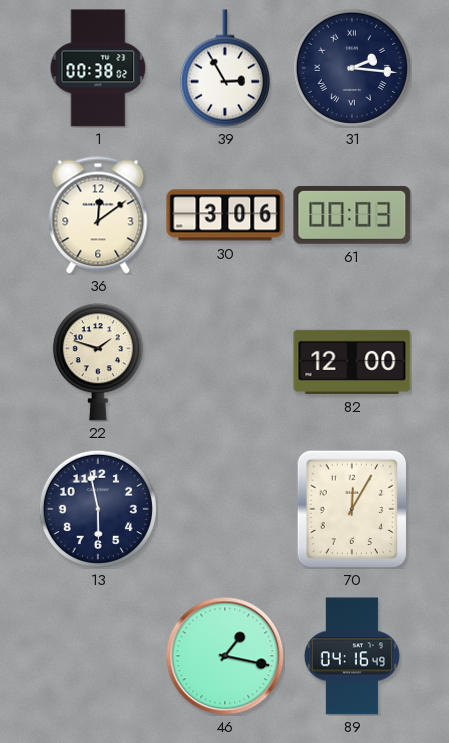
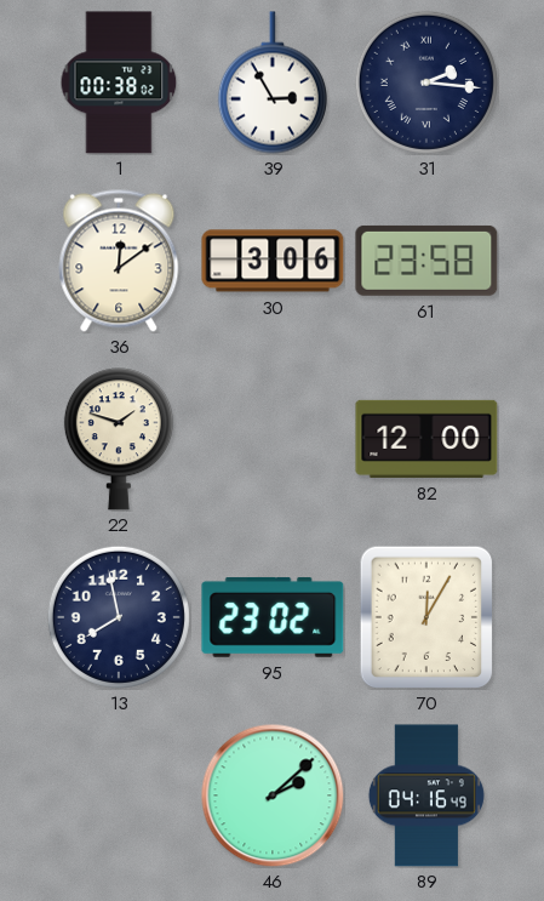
61: 00:03 -> 23:58
13: 5:58 -> 7:58
95: none -> 23:02
46: 1:17 -> 2:08
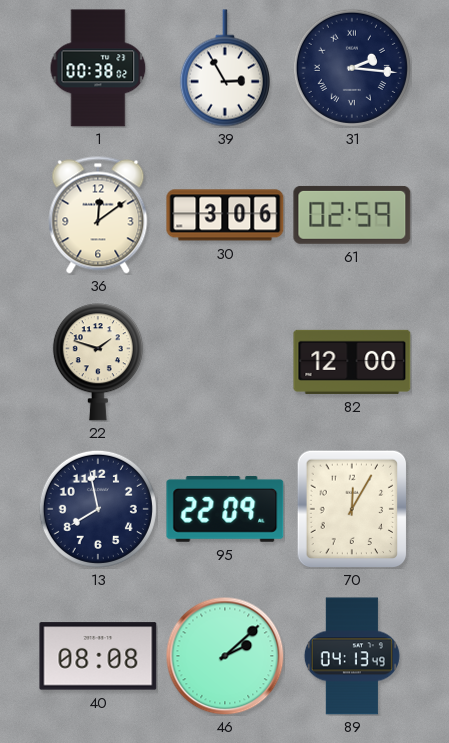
61: 23:58 -> 02:59
95: 23:02 -> 22:09
40: none -> 08:08
89: 04:16 -> 04:13
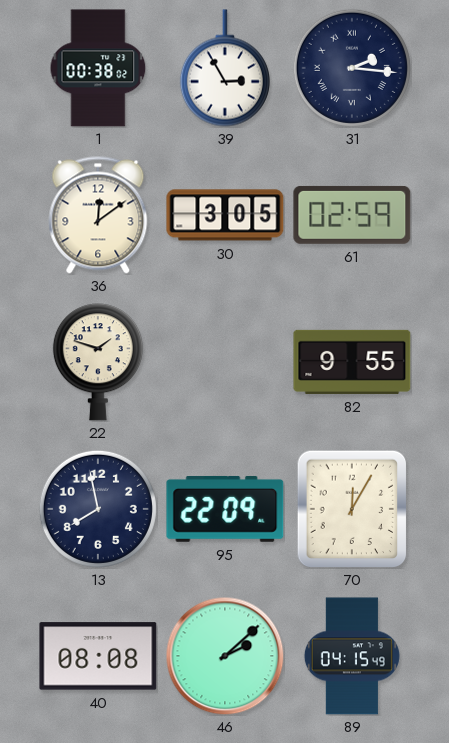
30: 3:06 -> 3:05
82: 12:00 -> 9:55
89: 04:13 -> 04:15
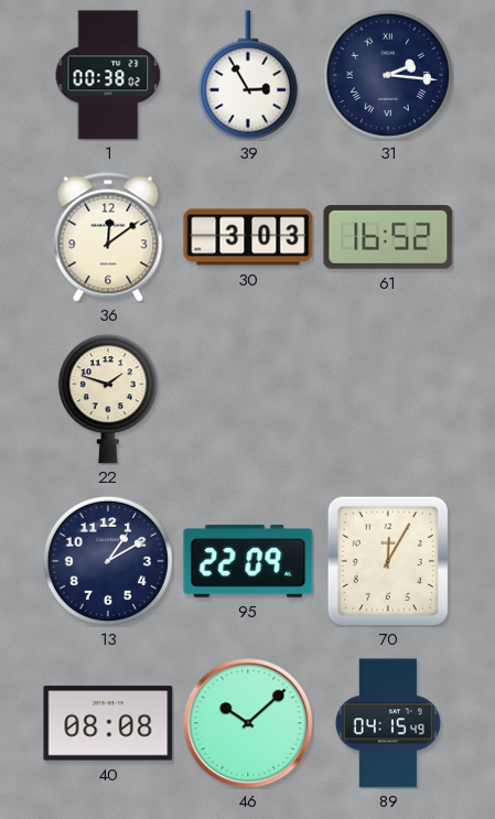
30: 3:05 -> 3:03
61: 02:59 -> 16:52
82: 9:55 -> none
13: 7:58 -> 1:10
46: 2:08 -> 10:08
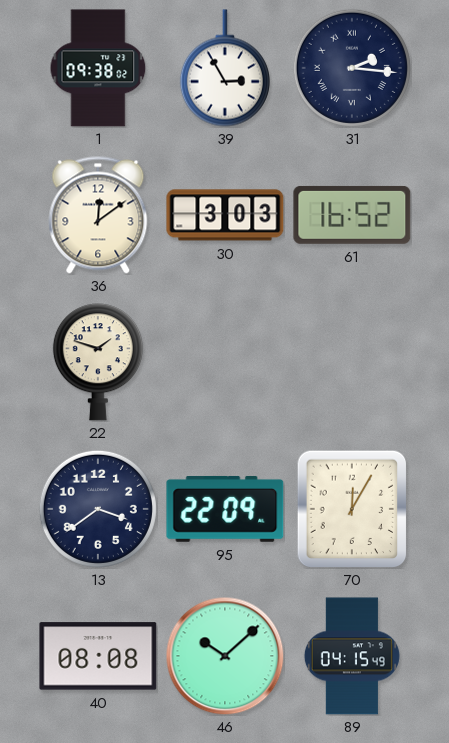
1: 00:38 -> 09:38
13: 1:10 -> 3:39
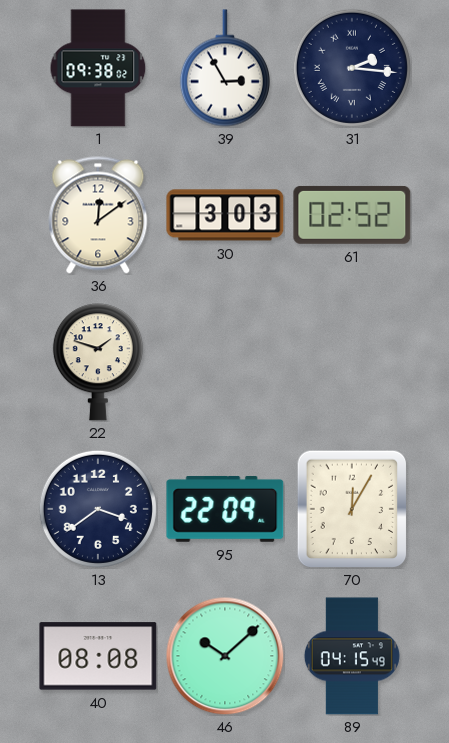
61: 16:52 -> 02:52
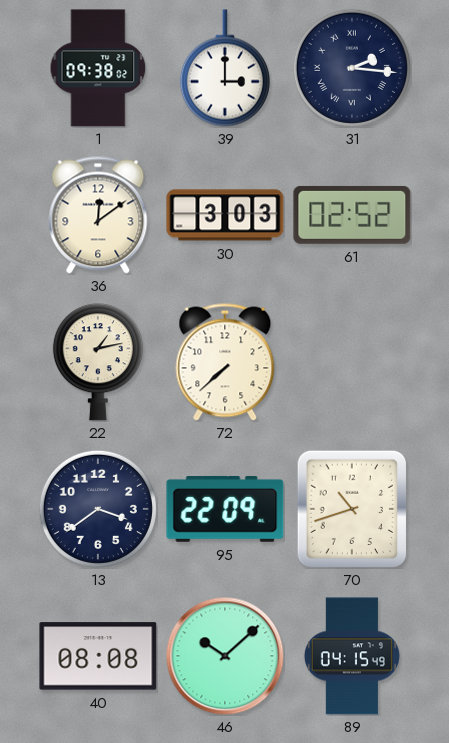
39: 2:55 -> 3:00
22: 1:48 -> 1:13
72: none -> 7:38
70: 12:05 -> 10:42
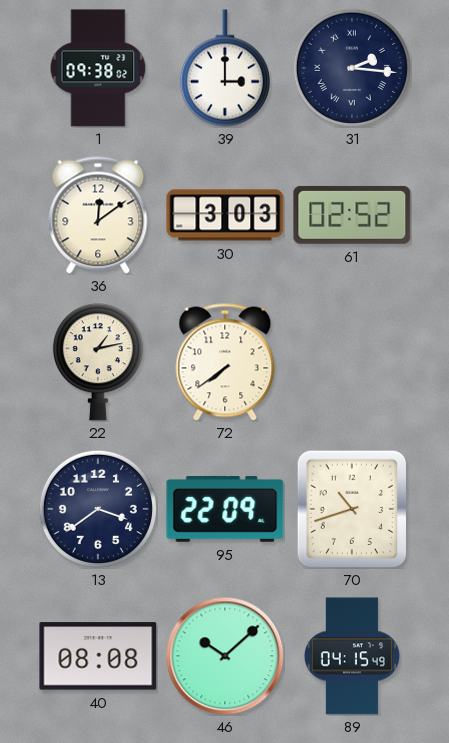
72: 7:38 -> 7:39
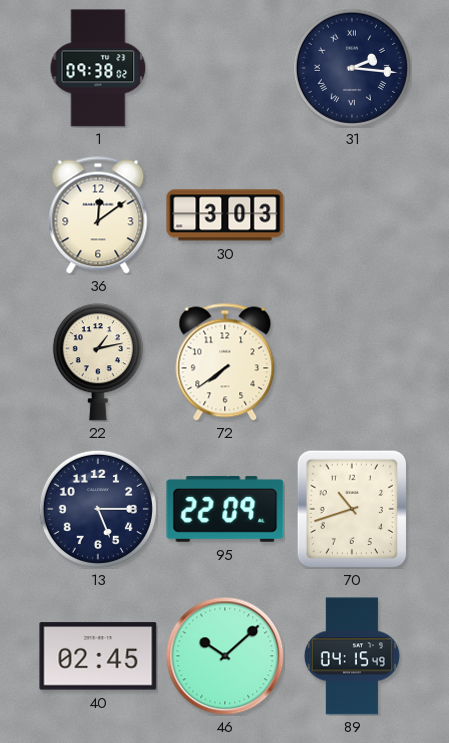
39: 3:00 -> none
61: 02:52 -> none
13: 3:39 -> 5:15
40: 08:08 -> 02:45
